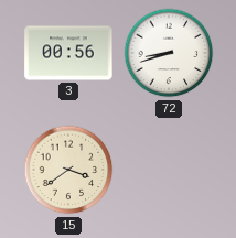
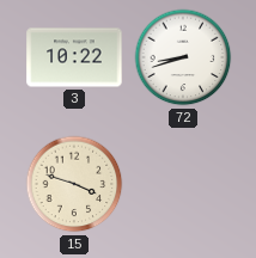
3: 00:56 -> 10:22
15: 3:39 -> 3:48
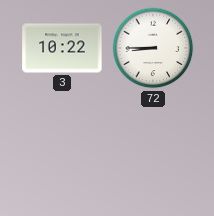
72: 8:42 -> 8:45
15: 3:48 -> none
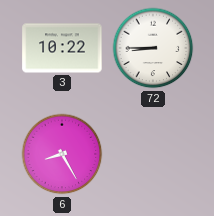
6: none -> 8:25
